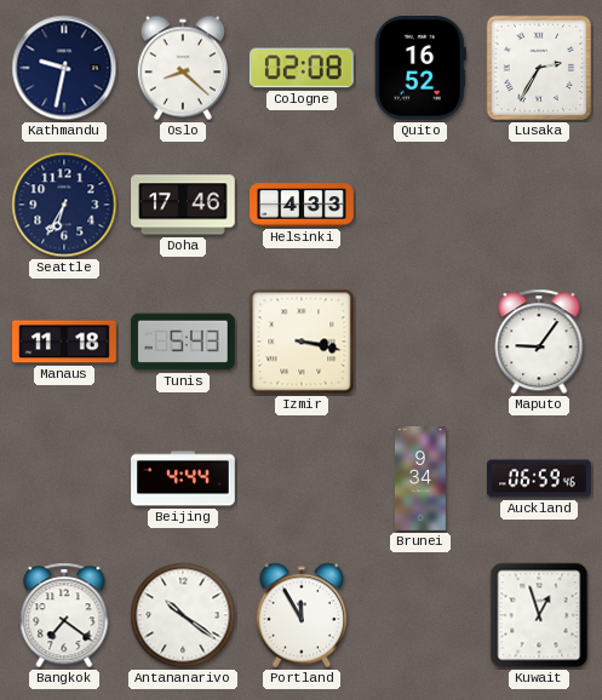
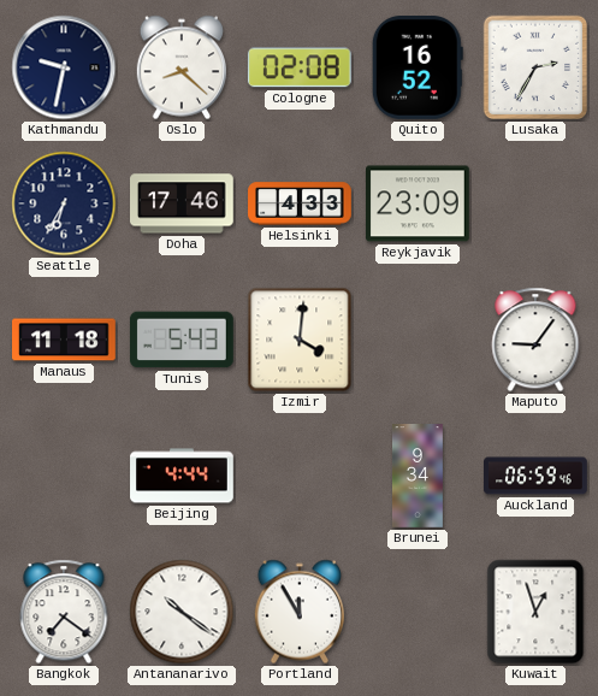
Reykjavik: none -> 23:09
Izmir: 3:17 -> 4:01
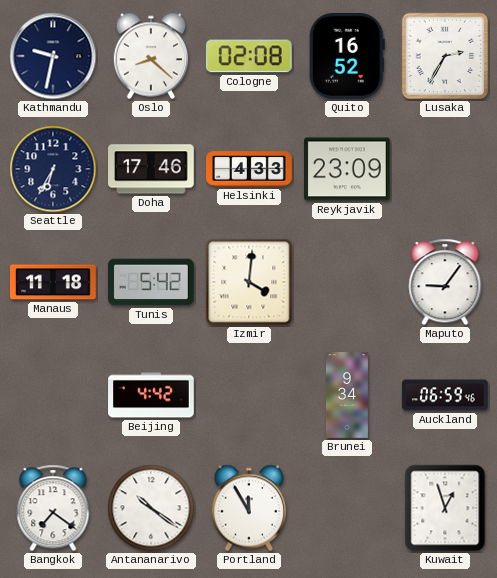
Tunis: 5:43 -> 5:42
Beijing: 4:44 -> 4:42
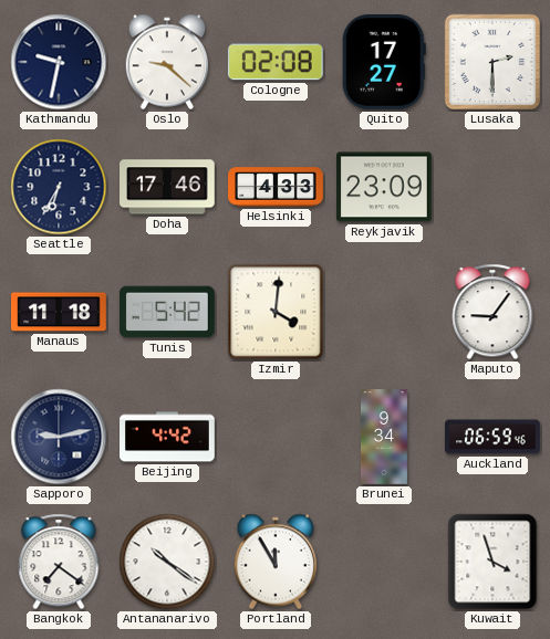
Oslo: 8:22 -> 9:22
Quito: 16:52 -> 17:27
Lusaka: 2:35 -> 2:30
Sapporo: none -> 9:13
Kuwait: 12:57 -> 3:57
